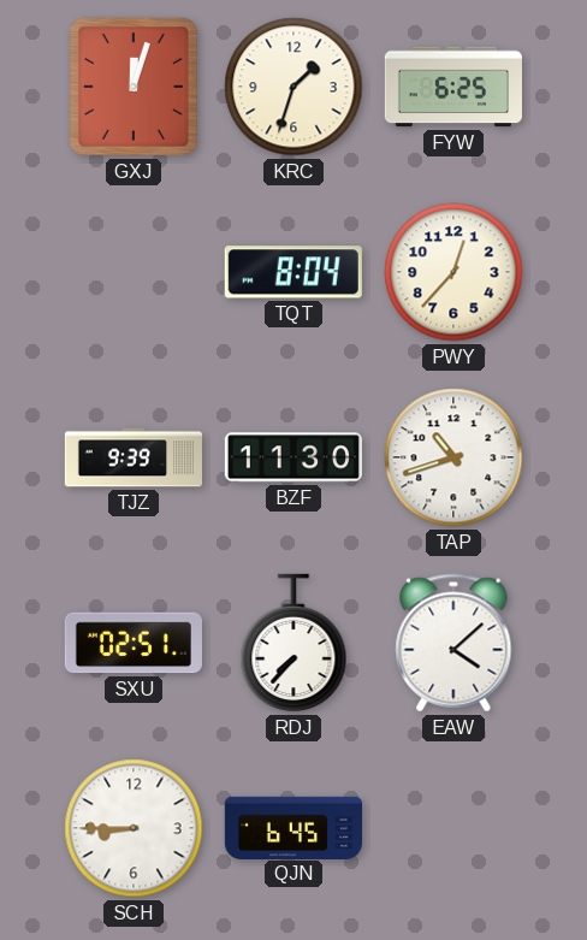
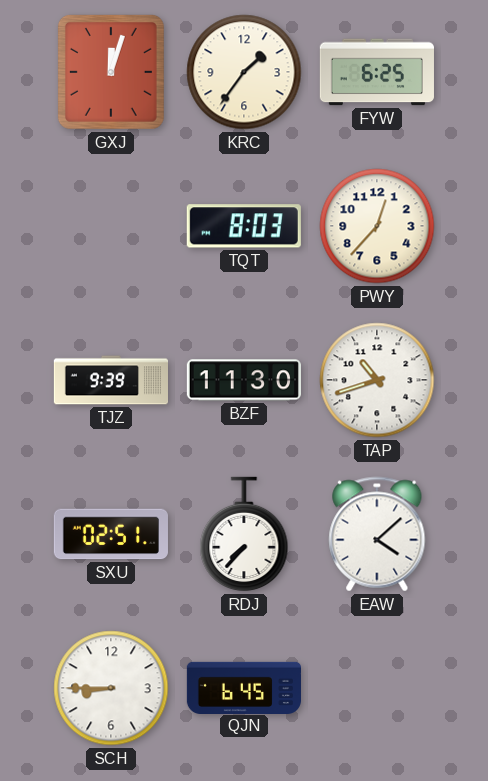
KRC: 1:33 -> 1:36
TQT: 8:04 -> 8:03
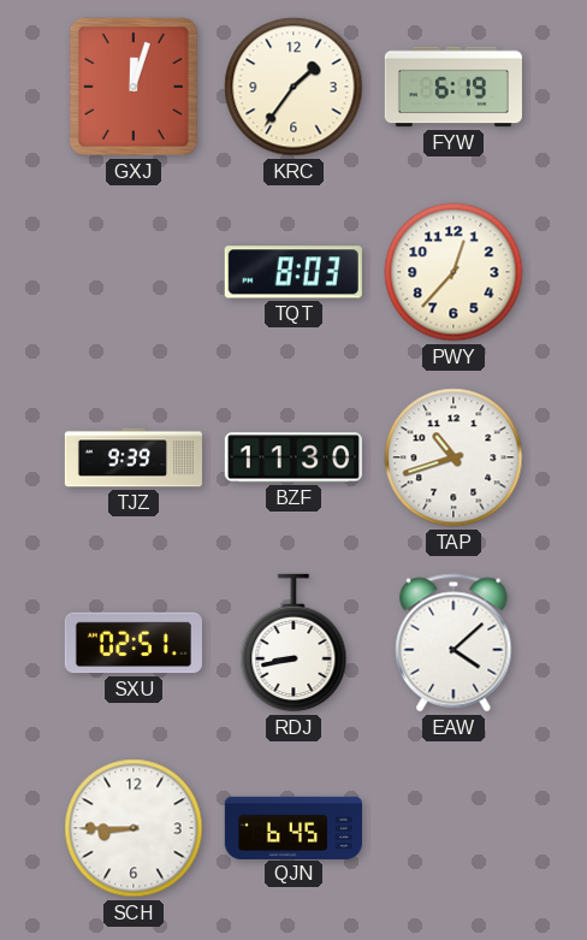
FYW: 6:25 -> 6:19
RDJ: 7:37 -> 8:43
